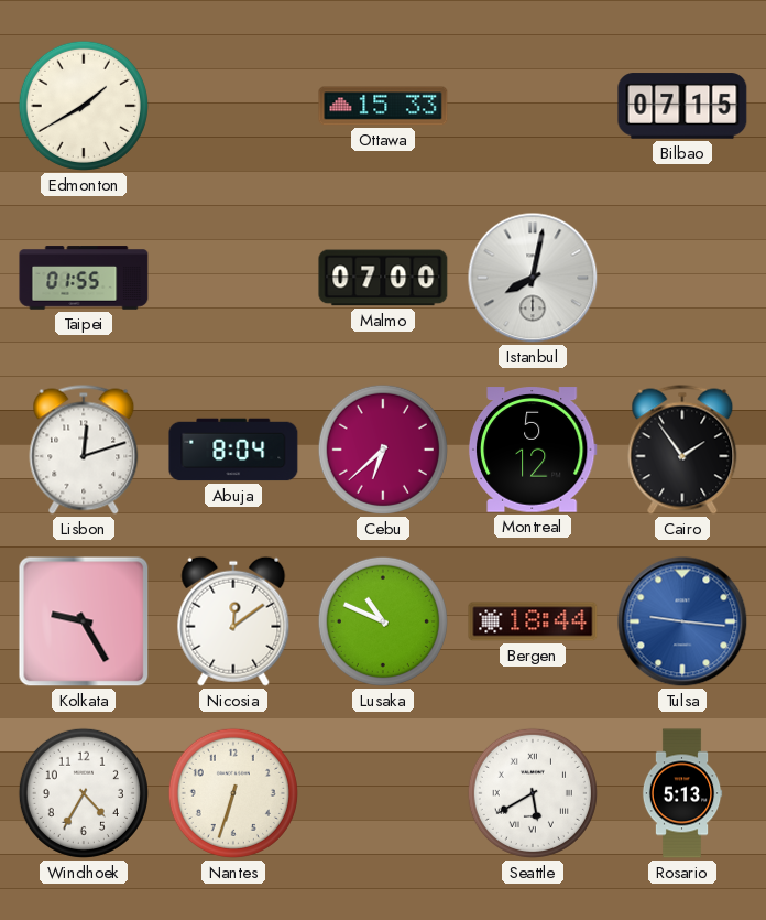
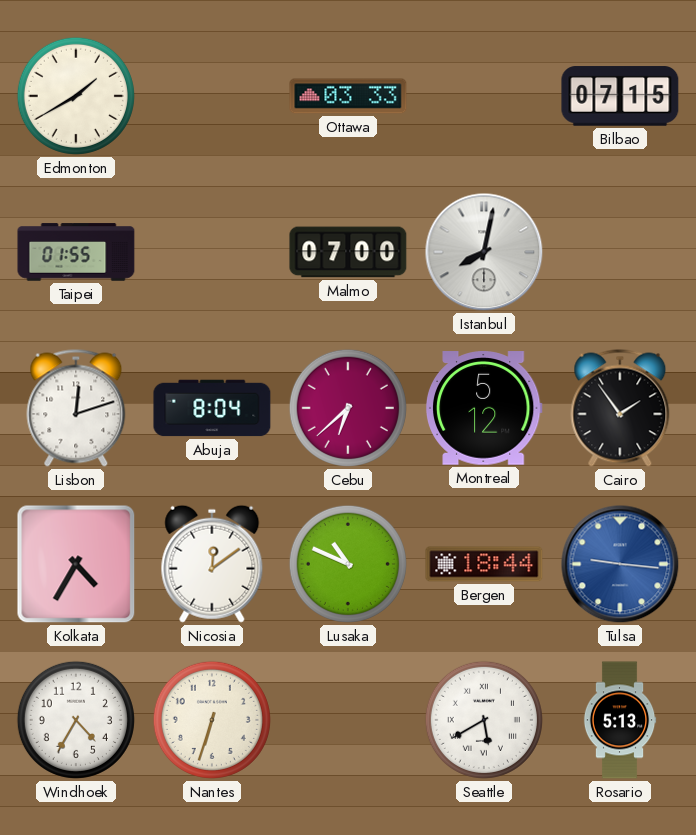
Ottawa: 15:33 -> 03:33
Kolkata: 9:25 -> 4:35
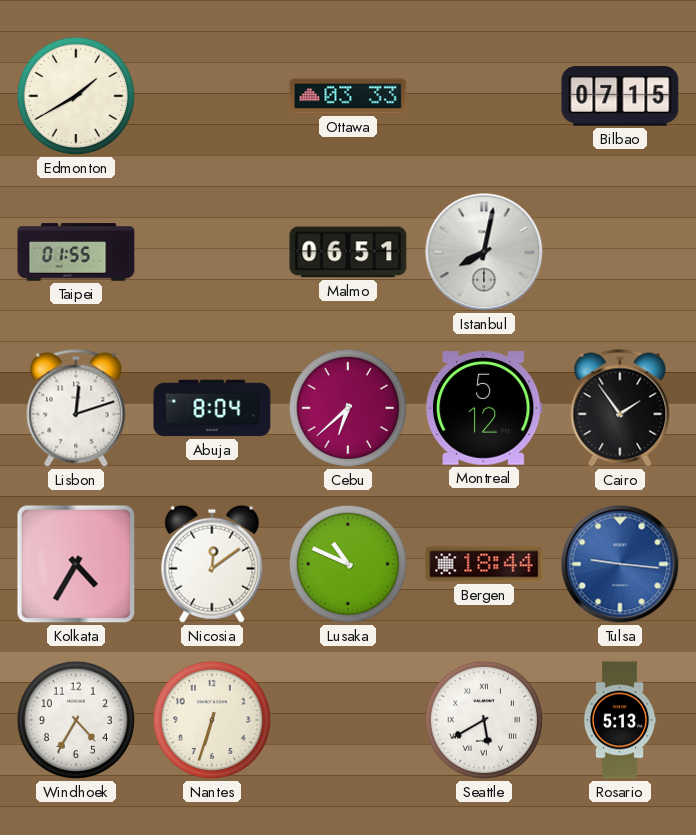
Malmo: 07:00 -> 06:51
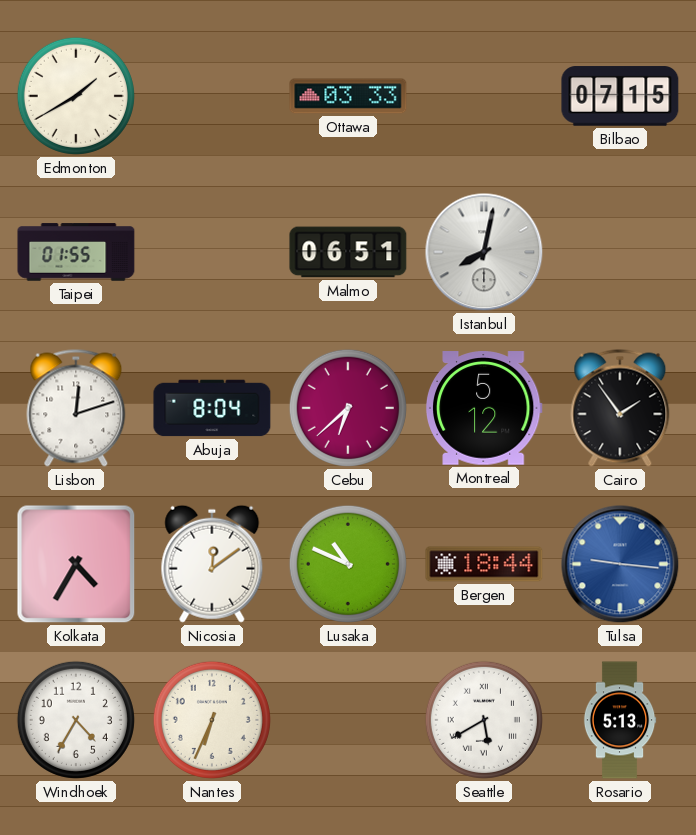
Nantes: 6:33 -> 6:34
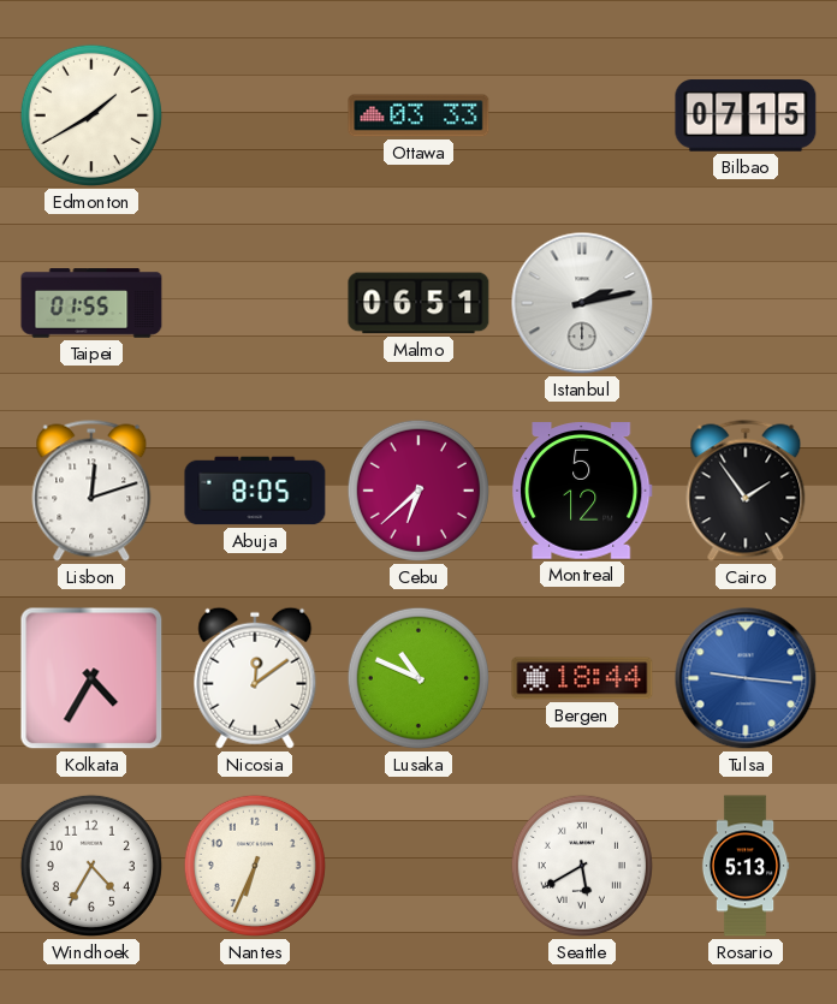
Istanbul: 8:02 -> 2:13
Abuja: 8:04 -> 8:05
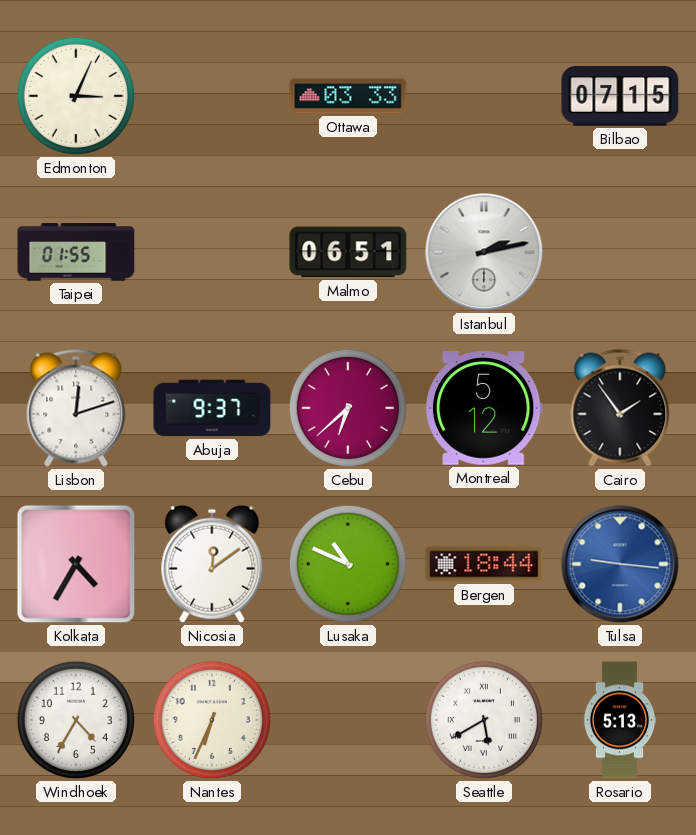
Edmonton: 1:40 -> 3:04
Abuja: 8:05 -> 9:37
